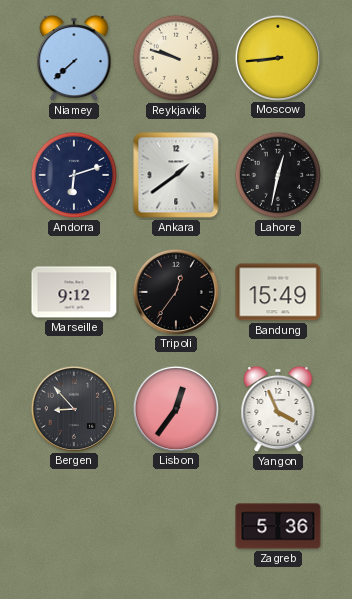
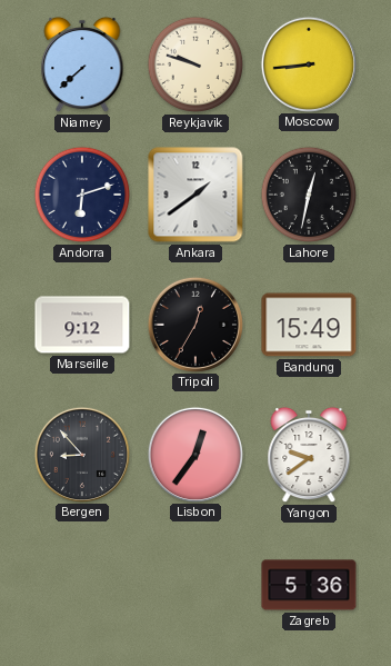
Tripoli: 12:36 -> 12:35
Yangon: 3:56 -> 9:39
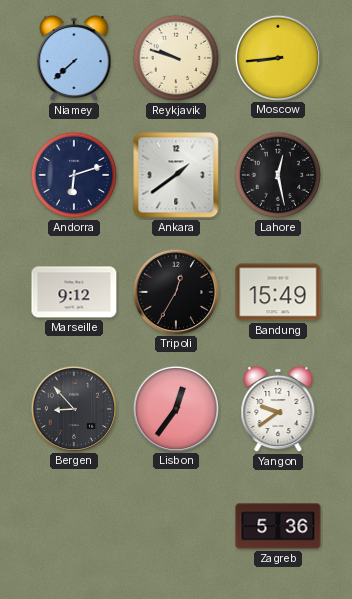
Lahore: 12:32 -> 12:28
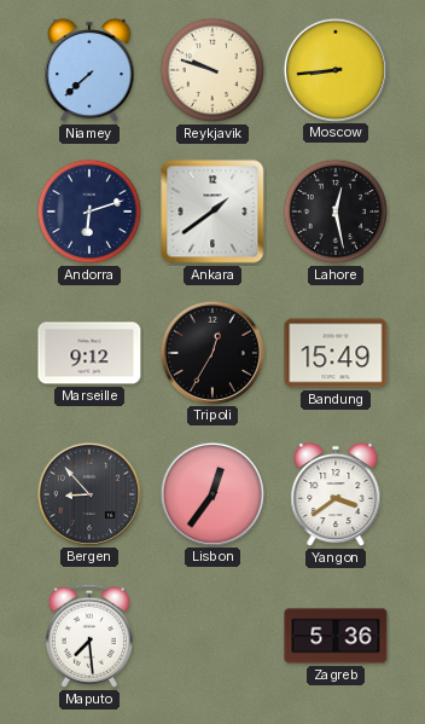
Yangon: 9:39 -> 3:39
Maputo: none -> 7:29
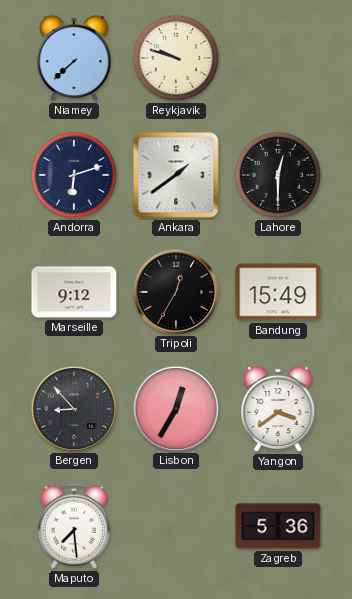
Moscow: 8:44 -> none
Lahore: 12:28 -> 12:30
Lisbon: 12:36 -> 12:35
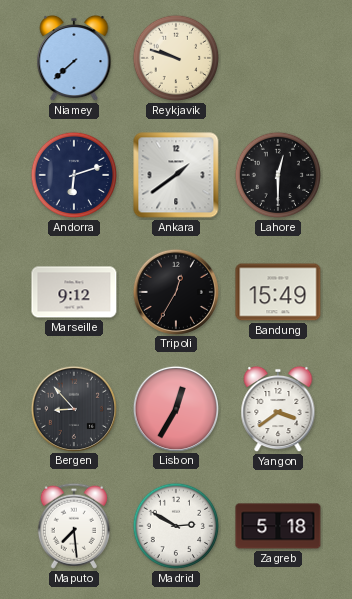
Madrid: none -> 2:50
Zagreb: 5:36 -> 5:18
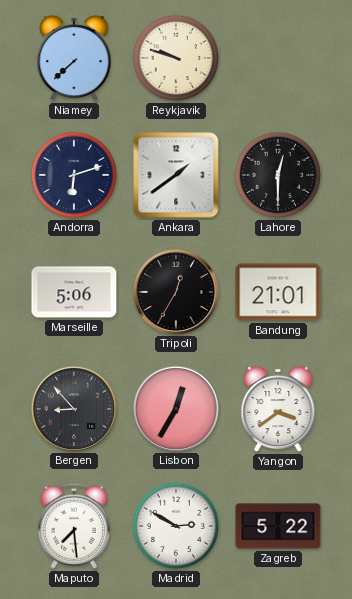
Marseille: 9:12 -> 5:06
Bandung: 15:49 -> 21:01
Zagreb: 5:18 -> 5:22
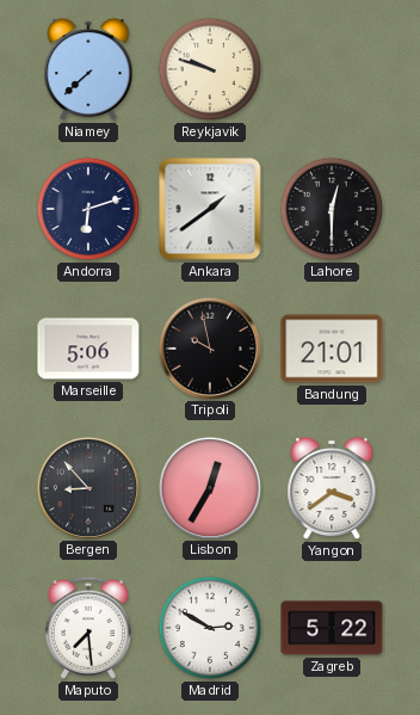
Tripoli: 12:35 -> 9:58
